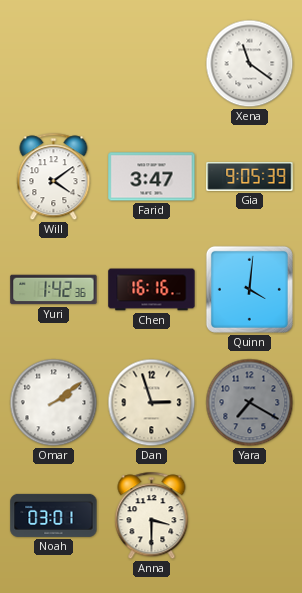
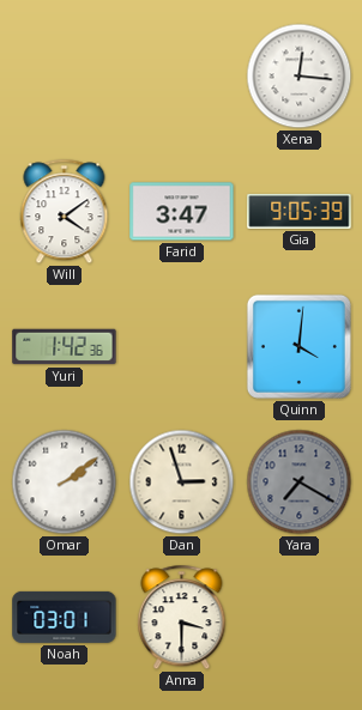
Xena: 11:21 -> 12:16
Chen: 16:16 -> none
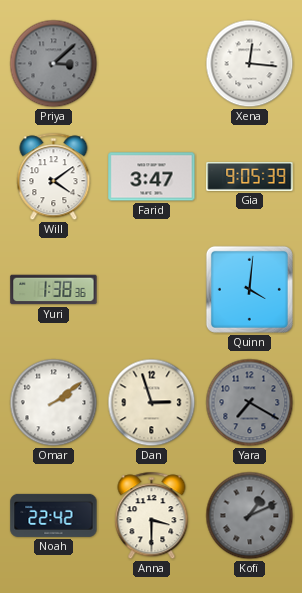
Priya: none -> 3:08
Yuri: 1:42 -> 1:38
Noah: 03:01 -> 22:42
Kofi: none -> 1:11
